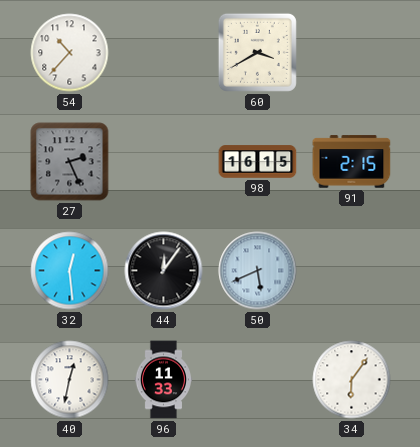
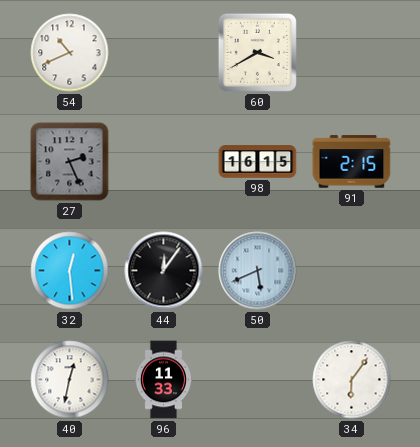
54: 10:37 -> 10:41
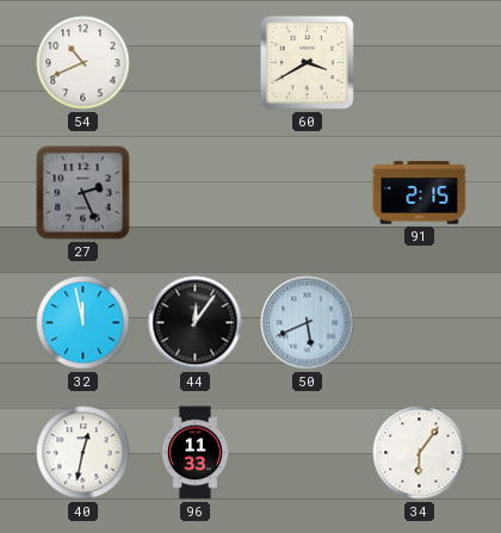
98: 16:15 -> none
32: 12:29 -> 11:58
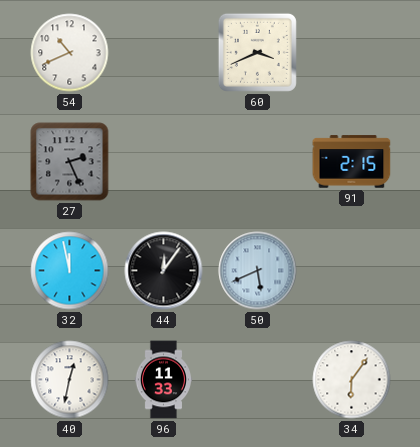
60: 3:40 -> 3:41
